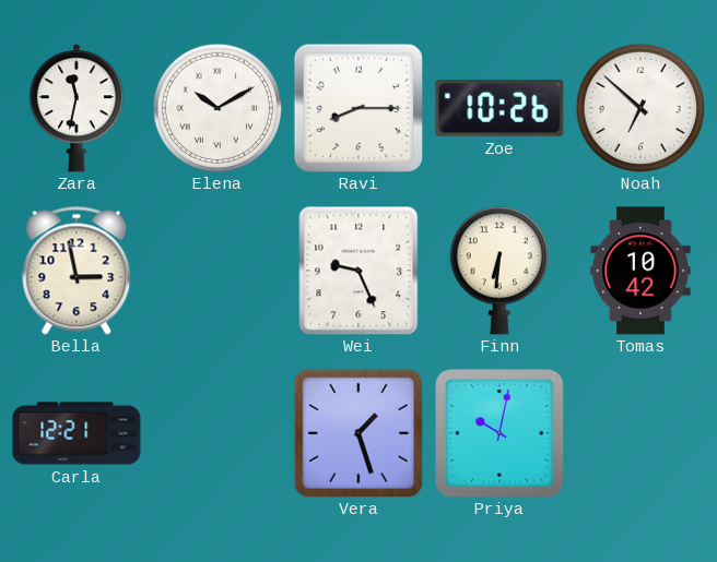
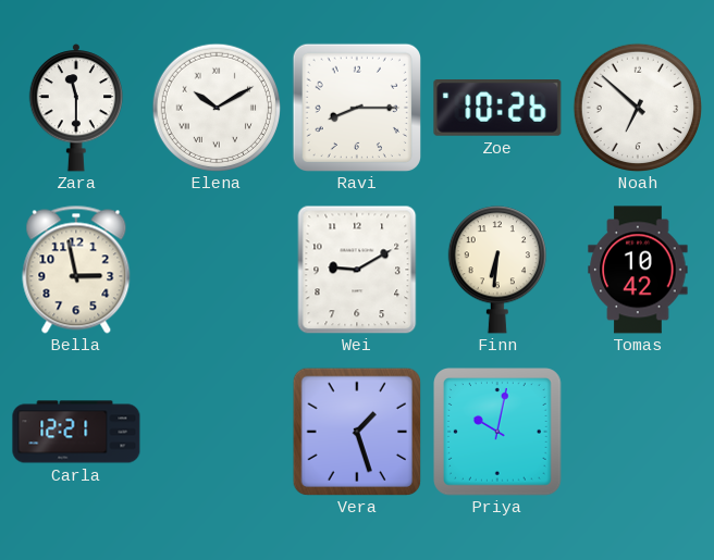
Zara: 11:32 -> 11:30
Wei: 9:26 -> 9:10
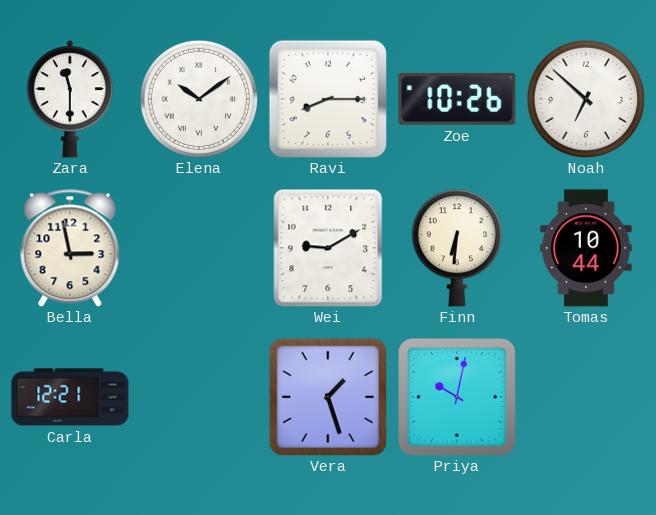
Elena: 10:10 -> 10:09
Tomas: 10:42 -> 10:44
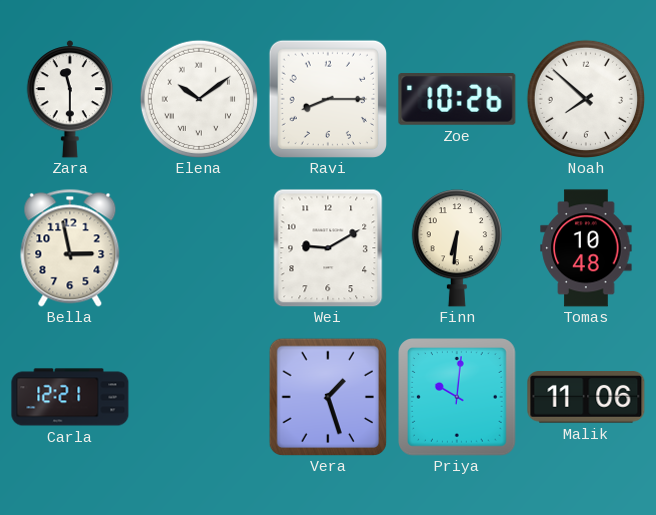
Noah: 6:52 -> 7:52
Tomas: 10:44 -> 10:48
Priya: 10:02 -> 10:01
Malik: none -> 11:06
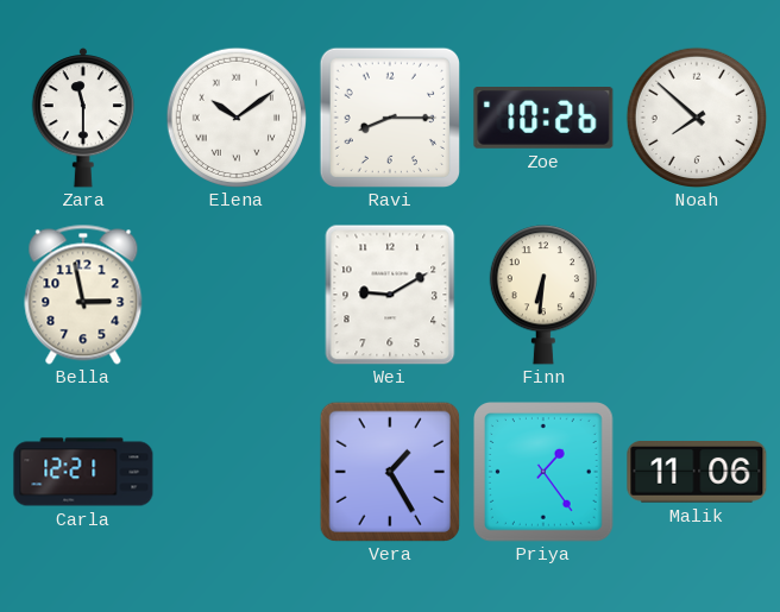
Tomas: 10:48 -> none
Vera: 1:27 -> 1:25
Priya: 10:01 -> 1:24
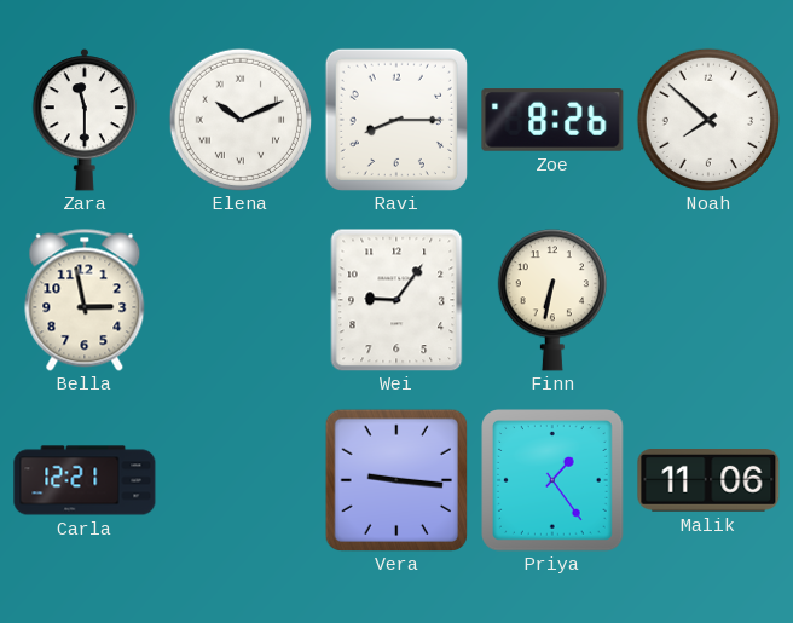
Elena: 10:09 -> 10:11
Zoe: 10:26 -> 8:26
Wei: 9:10 -> 9:06
Finn: 6:31 -> 6:32
Vera: 1:25 -> 9:16
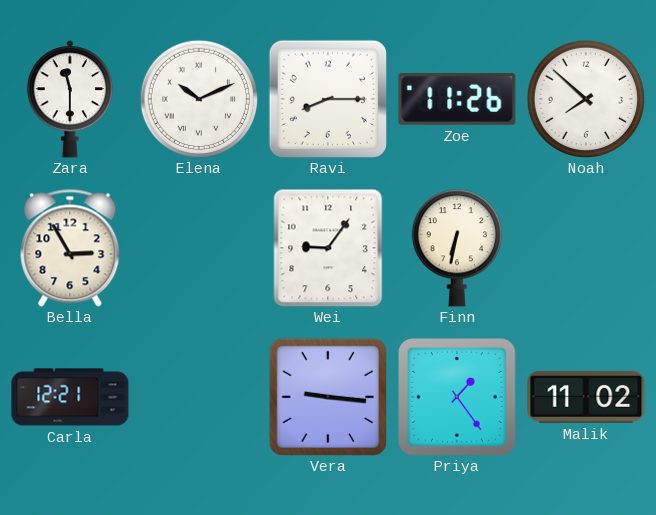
Zoe: 8:26 -> 11:26
Bella: 2:58 -> 2:55
Malik: 11:06 -> 11:02
